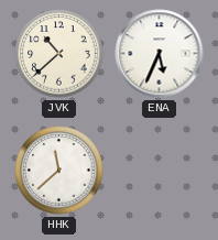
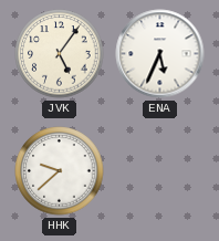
JVK: 10:38 -> 5:06
HHK: 11:38 -> 9:38
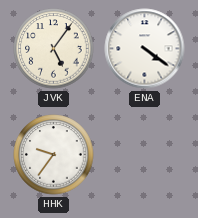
ENA: 5:34 -> 4:21
HHK: 9:38 -> 9:36
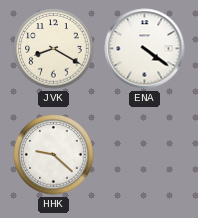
JVK: 5:06 -> 8:20
HHK: 9:36 -> 9:22
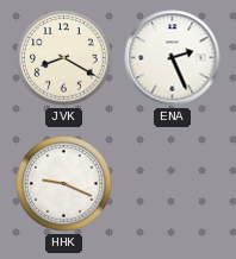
ENA: 4:21 -> 2:26
HHK: 9:22 -> 9:19
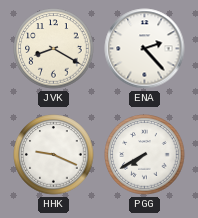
ENA: 2:26 -> 2:23
PGG: none -> 7:40
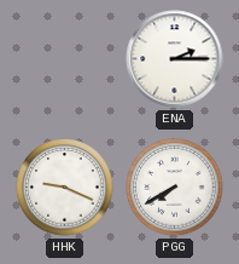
JVK: 8:20 -> none
ENA: 2:23 -> 2:15
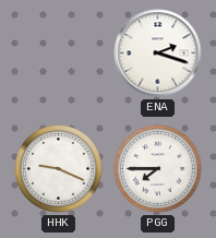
ENA: 2:15 -> 2:18
PGG: 7:40 -> 7:45
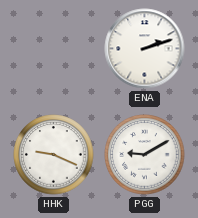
ENA: 2:18 -> 2:12
PGG: 7:45 -> 9:10
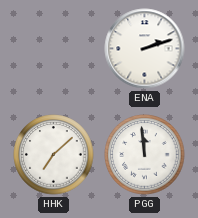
HHK: 9:19 -> 7:08
PGG: 9:10 -> 11:59
